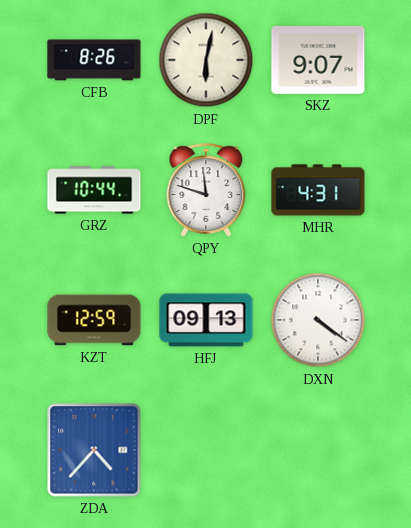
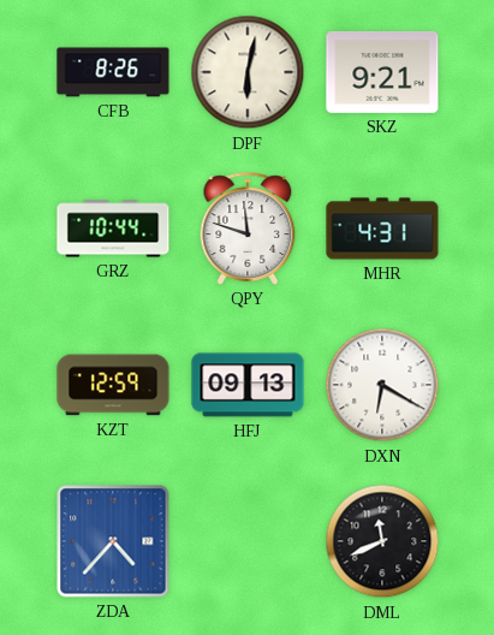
SKZ: 9:07 -> 9:21
DXN: 4:21 -> 6:20
DML: none -> 11:41
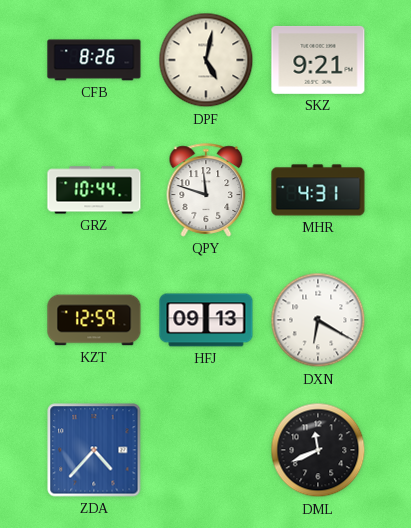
DPF: 6:02 -> 5:02
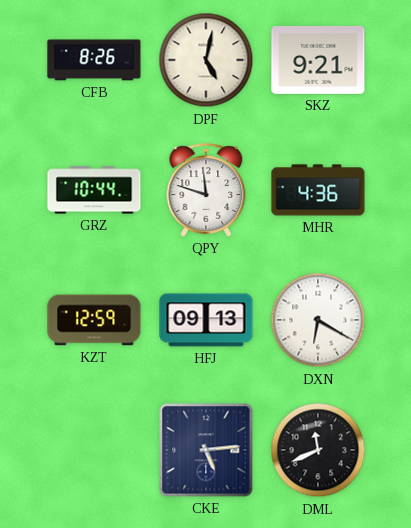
MHR: 4:31 -> 4:36
ZDA: 4:37 -> none
CKE: none -> 5:14
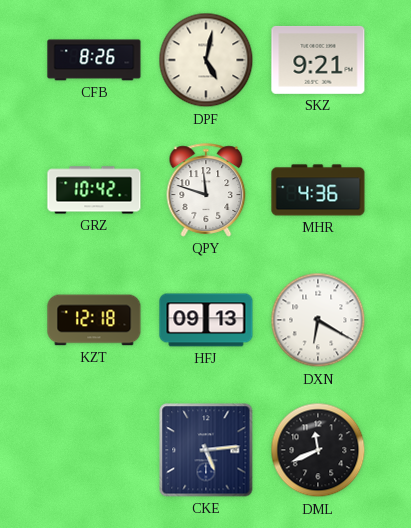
GRZ: 10:44 -> 10:42
KZT: 12:59 -> 12:18
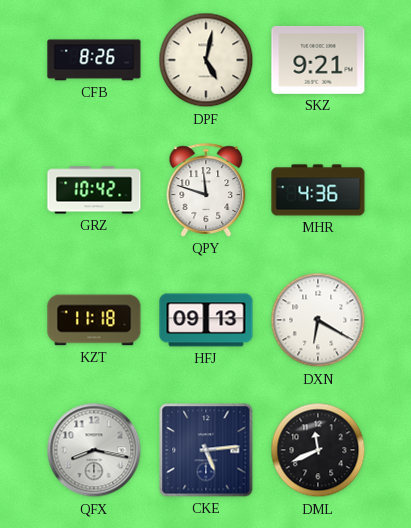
KZT: 12:18 -> 11:18
QFX: none -> 8:17
